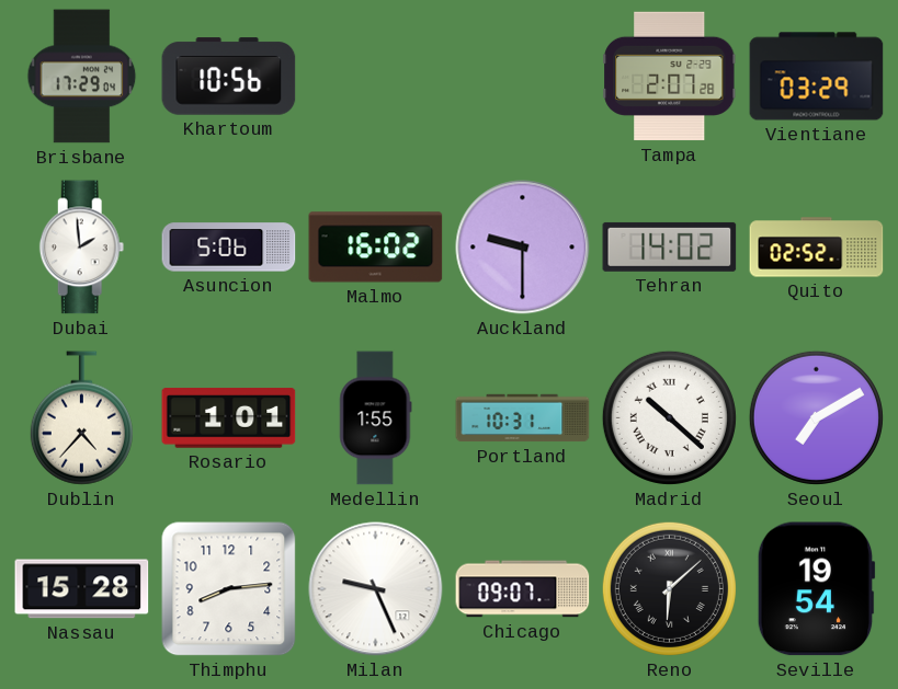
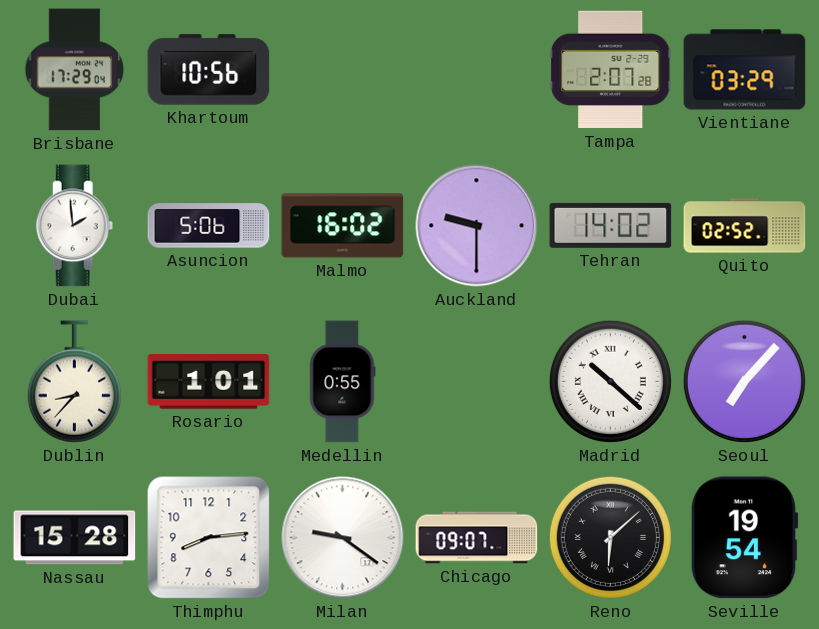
Dublin: 4:37 -> 8:37
Medellin: 1:55 -> 0:55
Portland: 10:31 -> none
Seoul: 7:10 -> 7:07
Milan: 9:26 -> 9:21
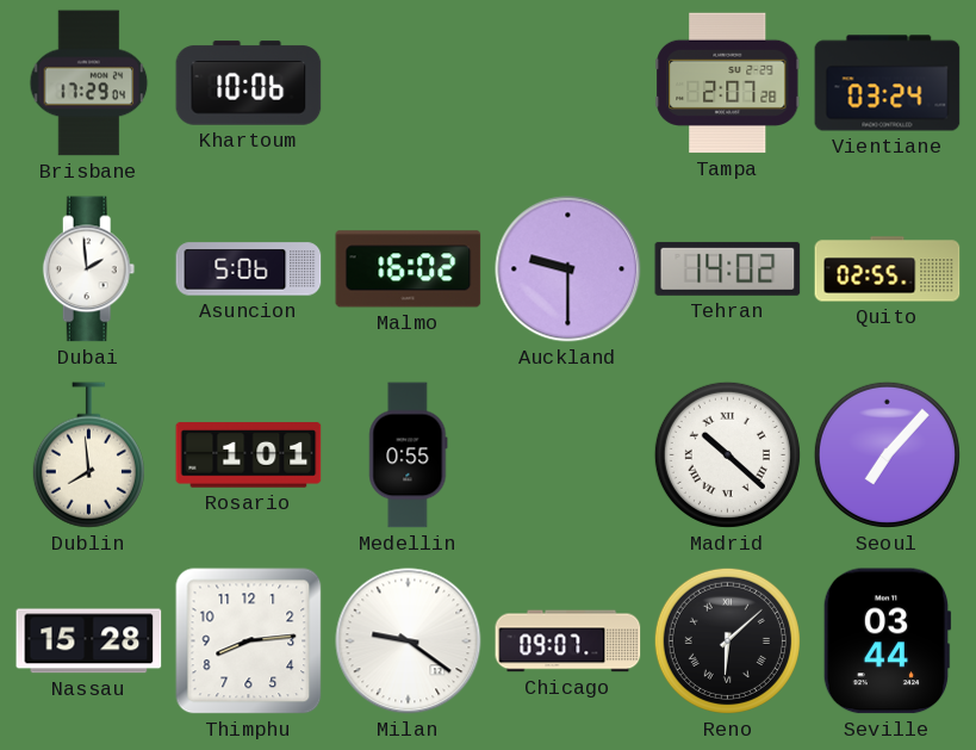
Khartoum: 10:56 -> 10:06
Vientiane: 03:29 -> 03:24
Quito: 02:52 -> 02:55
Dublin: 8:37 -> 7:59
Seville: 19:54 -> 03:44
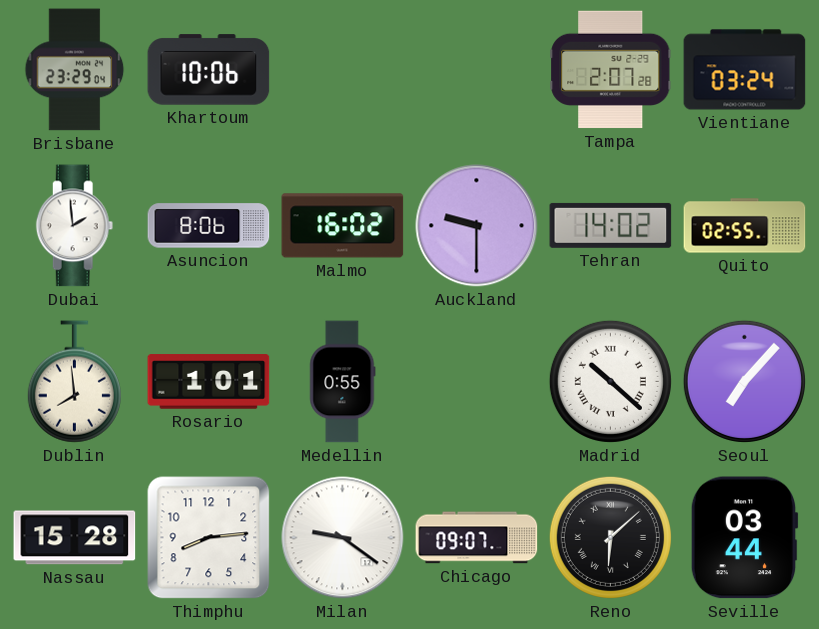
Brisbane: 17:29 -> 23:29
Asuncion: 5:06 -> 8:06
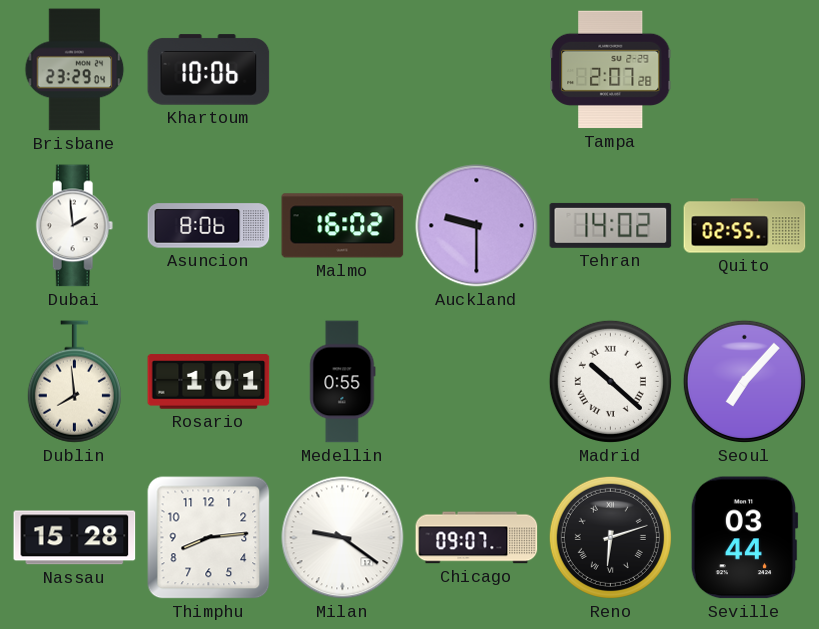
Vientiane: 03:24 -> none
Reno: 6:08 -> 6:12
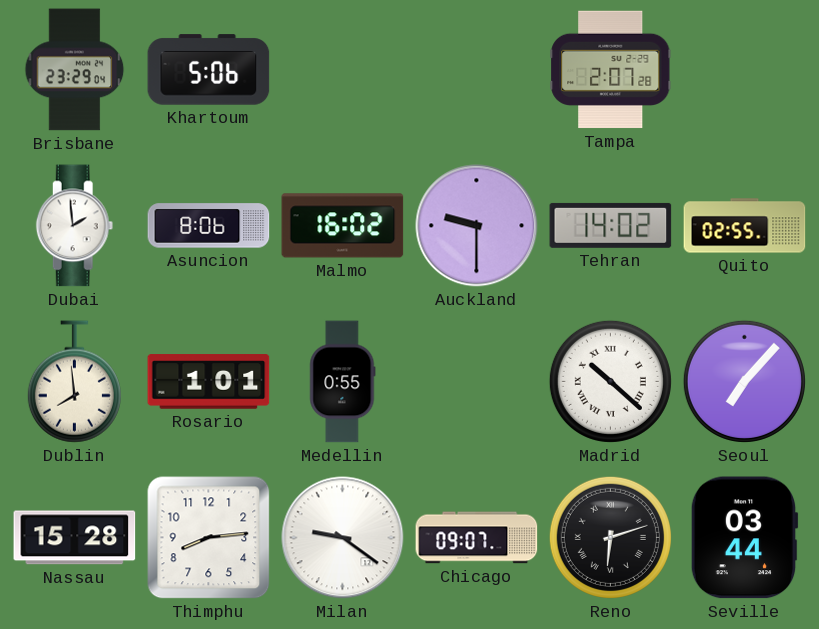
Khartoum: 10:06 -> 5:06
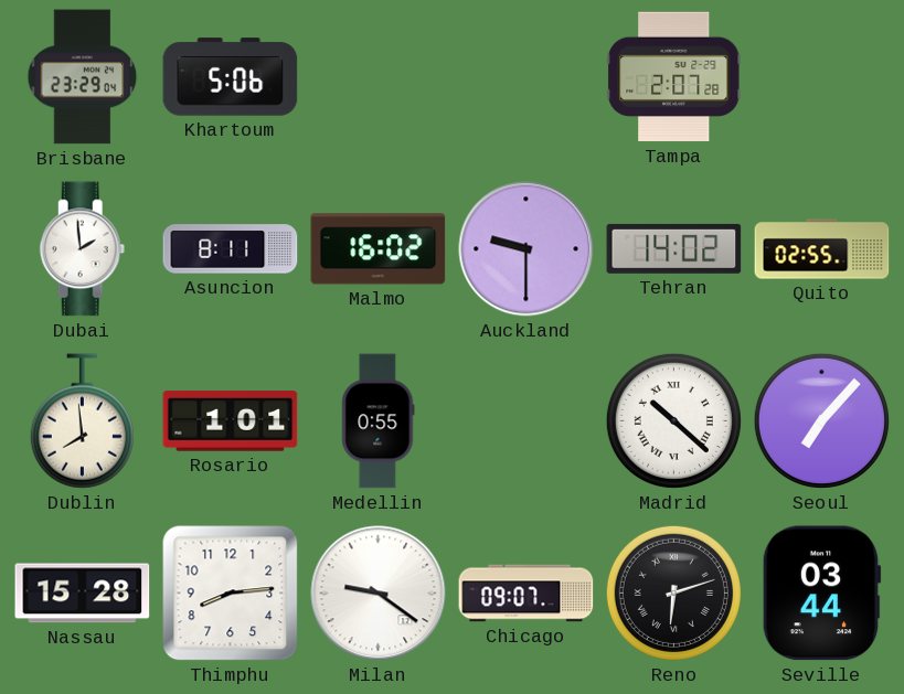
Asuncion: 8:06 -> 8:11
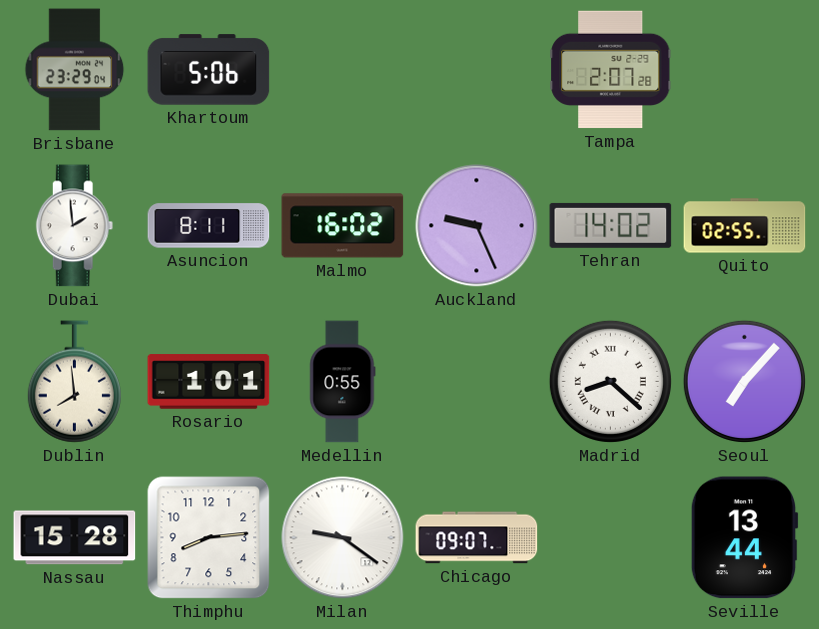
Auckland: 9:30 -> 9:26
Madrid: 10:22 -> 8:22
Reno: 6:12 -> none
Seville: 03:44 -> 13:44
